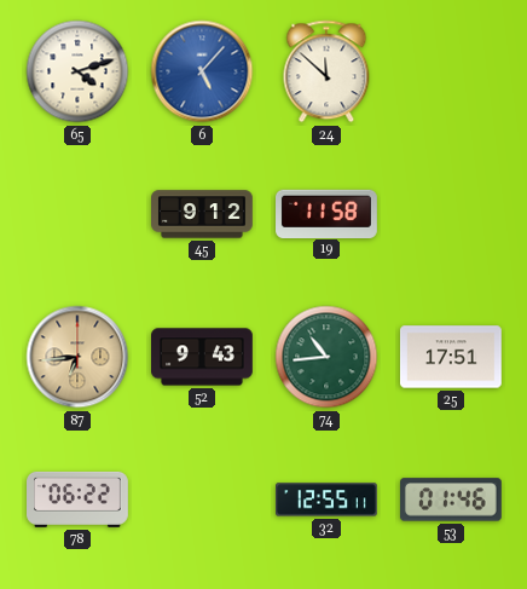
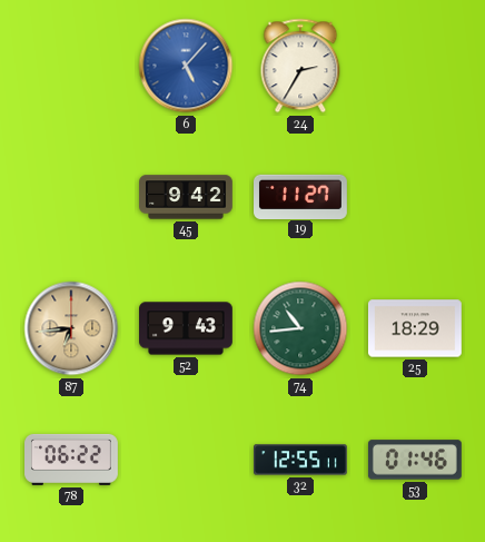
65: 4:12 -> none
24: 11:52 -> 2:35
45: 9:12 -> 9:42
19: 11:58 -> 11:27
25: 17:51 -> 18:29
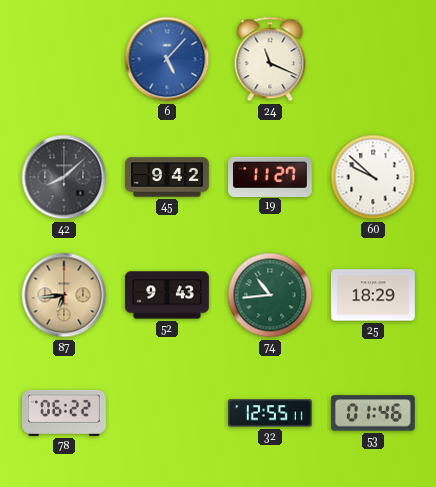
24: 2:35 -> 11:19
42: none -> 8:08
60: none -> 9:52
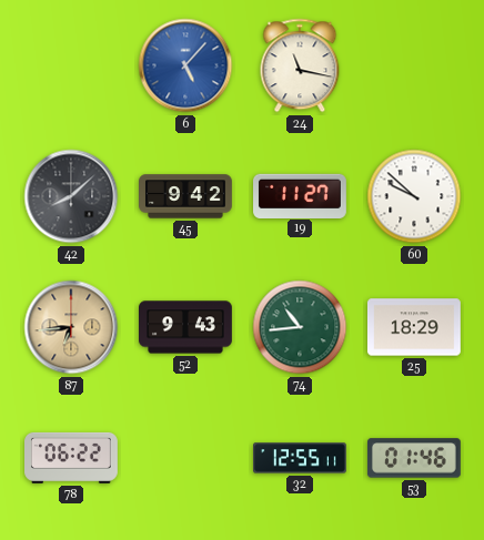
24: 11:19 -> 11:17
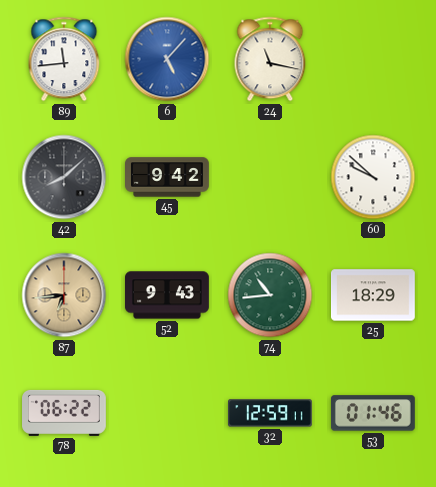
89: none -> 11:44
19: 11:27 -> none
32: 12:55 -> 12:59
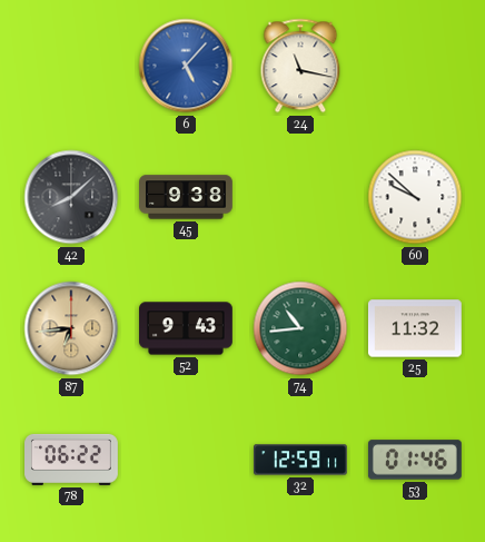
89: 11:44 -> none
45: 9:42 -> 9:38
25: 18:29 -> 11:32
